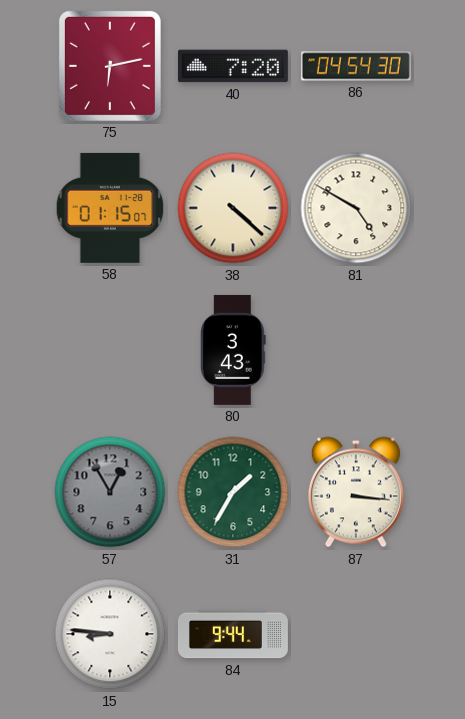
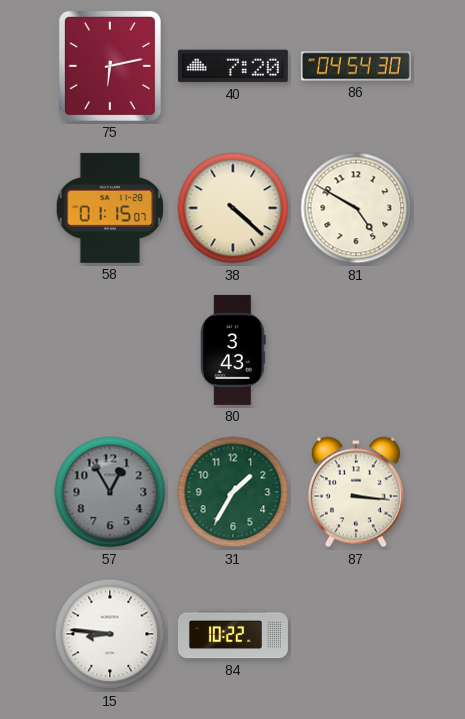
84: 9:44 -> 10:22
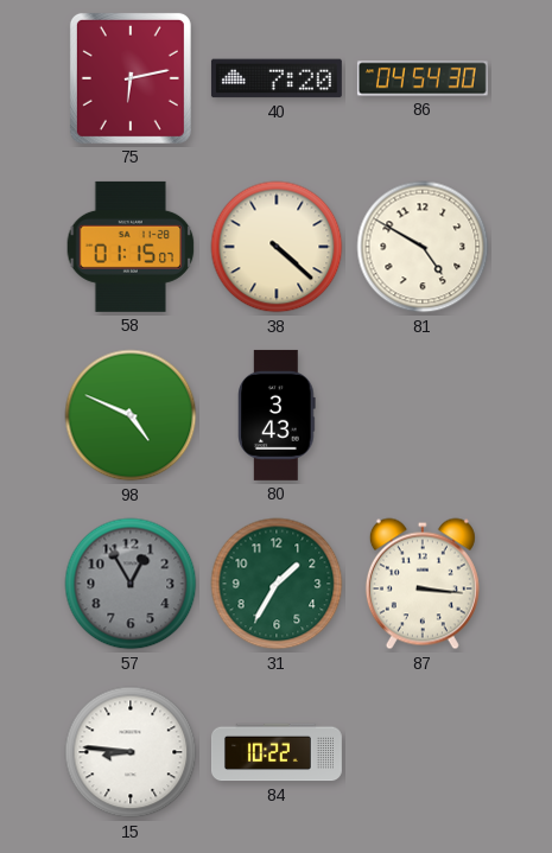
98: none -> 4:49
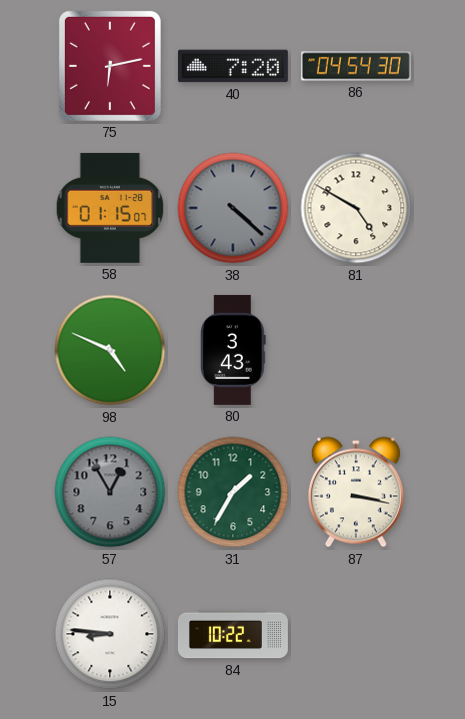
38 dial: cream -> grey
87: 3:16 -> 3:17
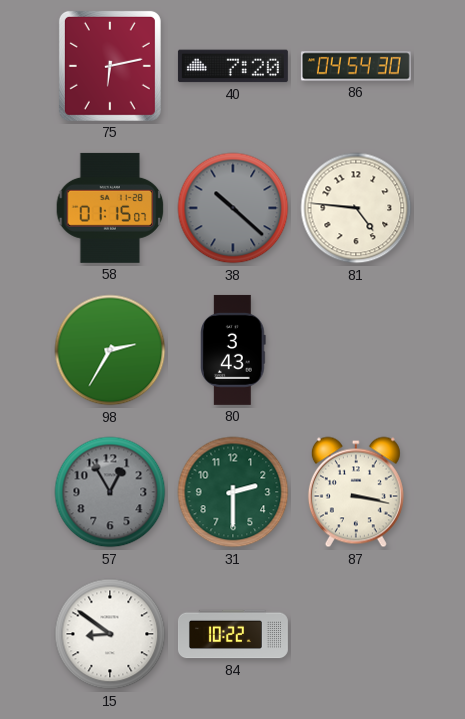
38: 4:22 -> 10:22
81: 4:50 -> 4:46
98: 4:49 -> 2:35
31: 1:35 -> 2:30
15: 8:46 -> 8:51
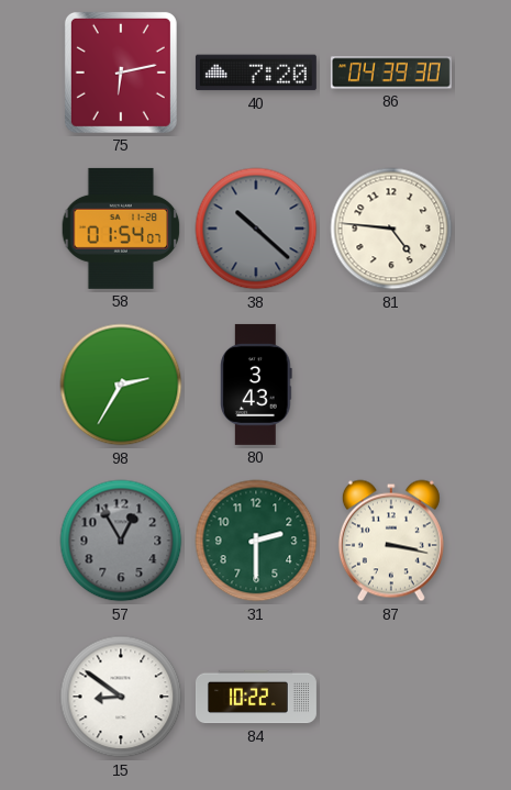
86: 04:54 -> 04:39
58: 01:15 -> 01:54
